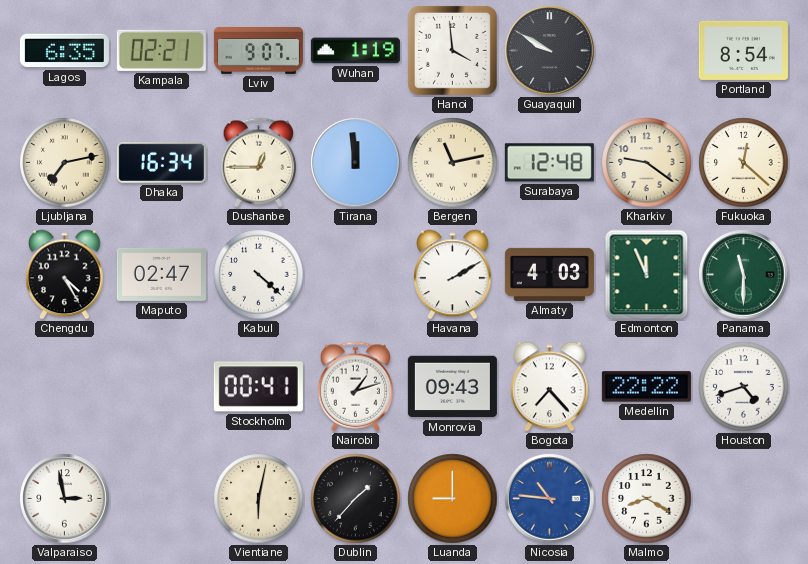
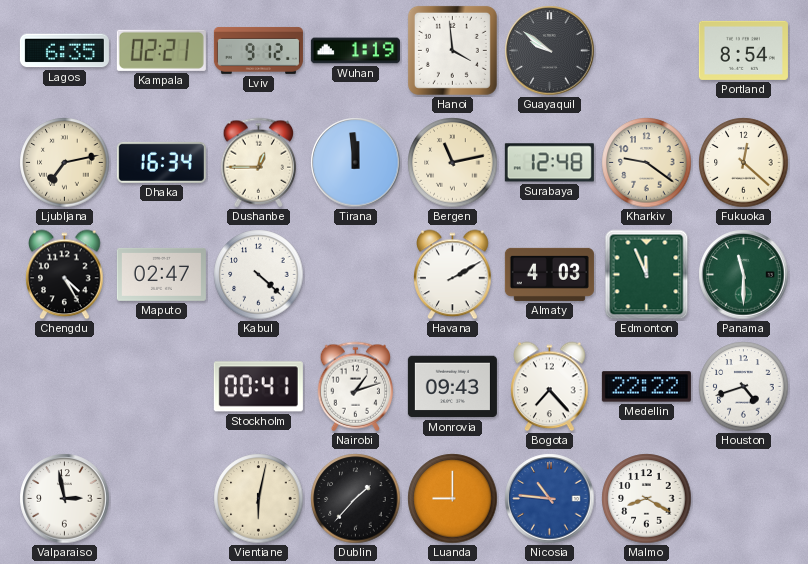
Lviv: 9:07 -> 9:12
Guayaquil: 9:50 -> 9:51
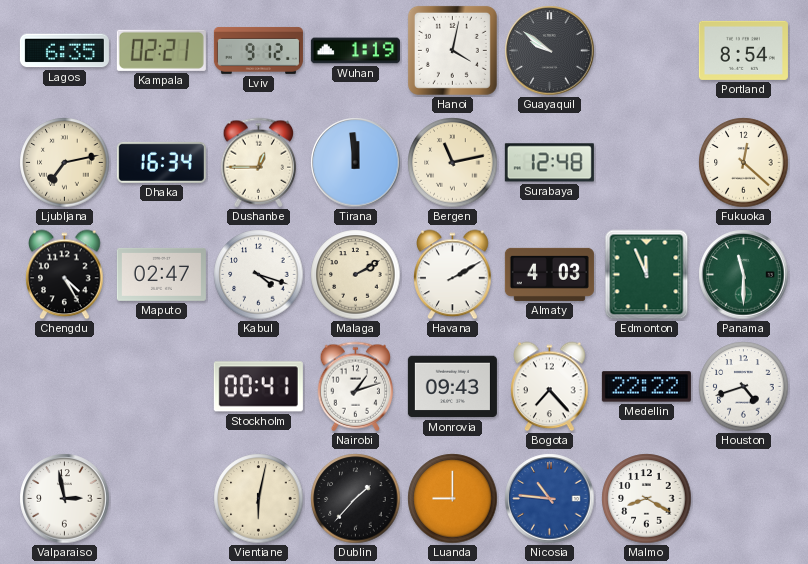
Hanoi: 3:59 -> 4:02
Kharkiv: 9:21 -> none
Kabul: 4:22 -> 4:18
Malaga: none -> 2:10
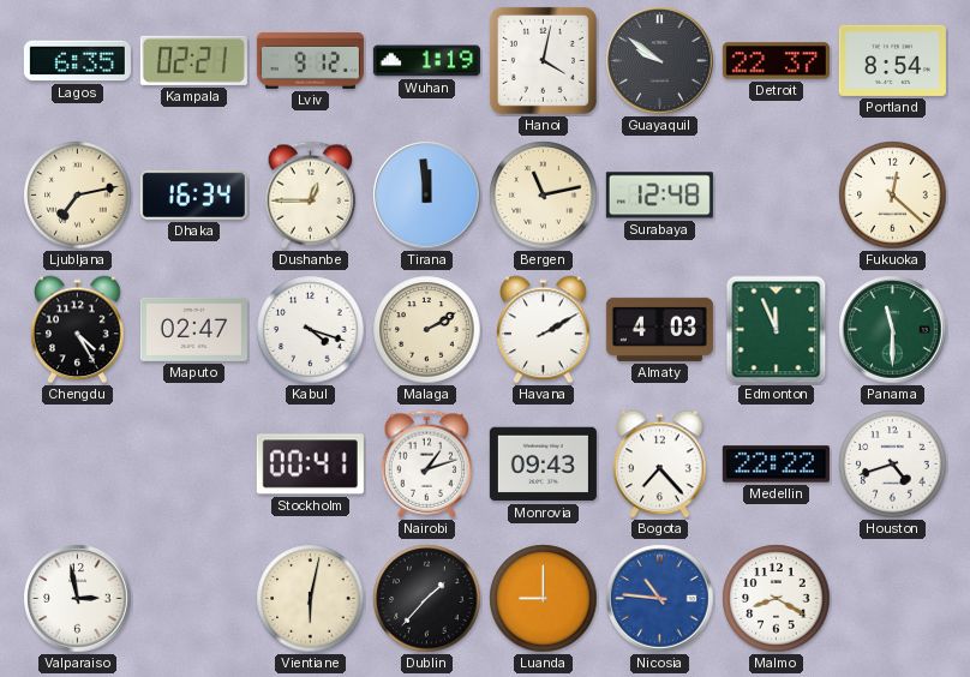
Detroit: none -> 22:37
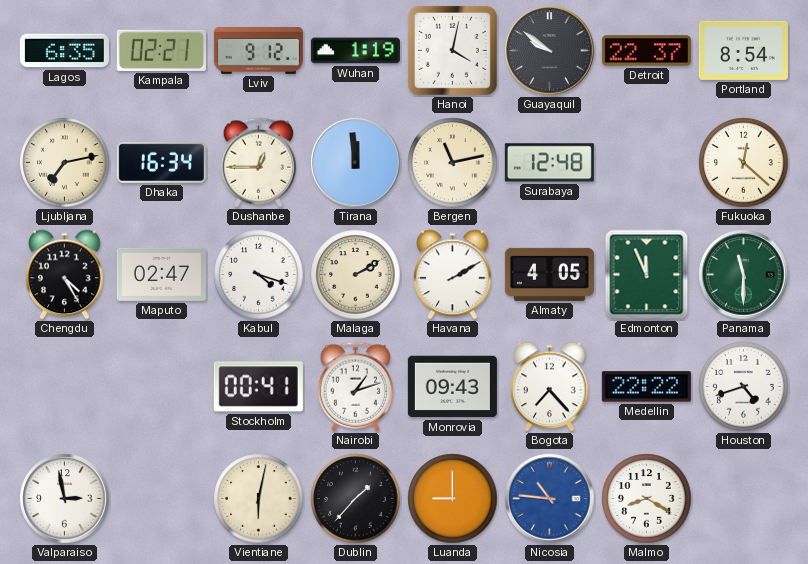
Almaty: 4:03 -> 4:05
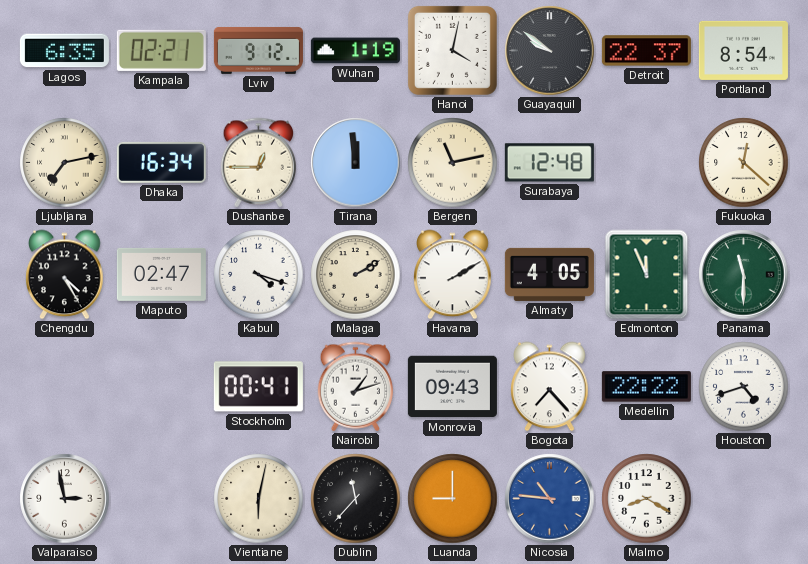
Dublin: 1:37 -> 11:37
